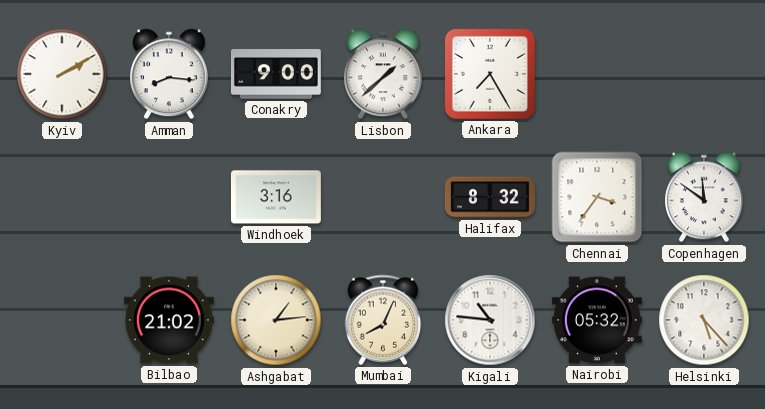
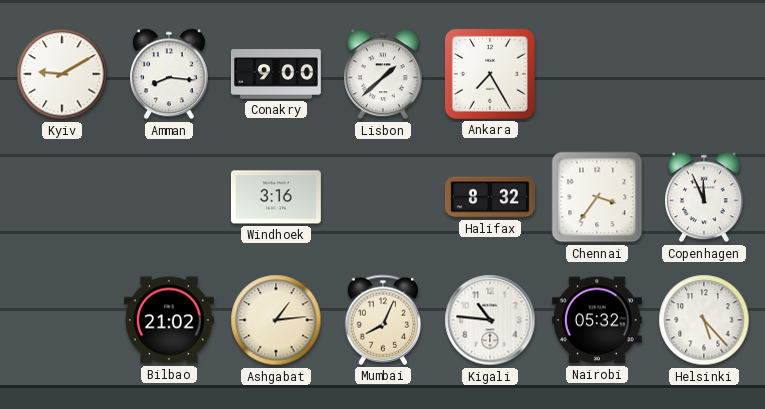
Kyiv: 2:10 -> 9:10
Copenhagen: 11:51 -> 11:56
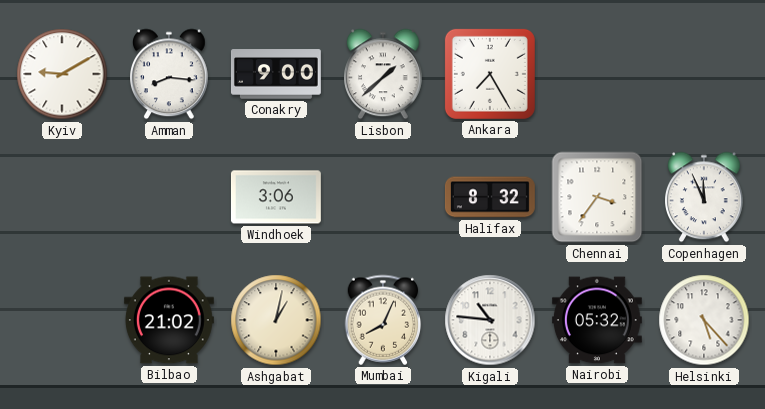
Windhoek: 3:16 -> 3:06
Ashgabat: 1:14 -> 1:02
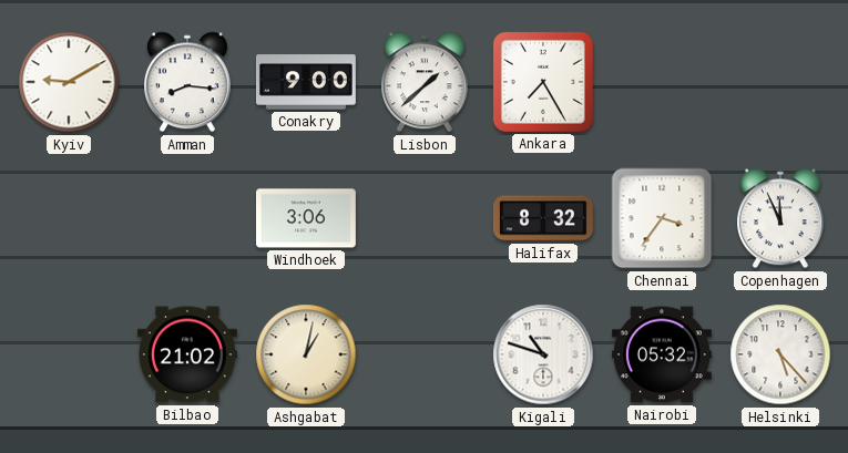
Mumbai: 8:04 -> none
Kigali: 10:46 -> 10:48
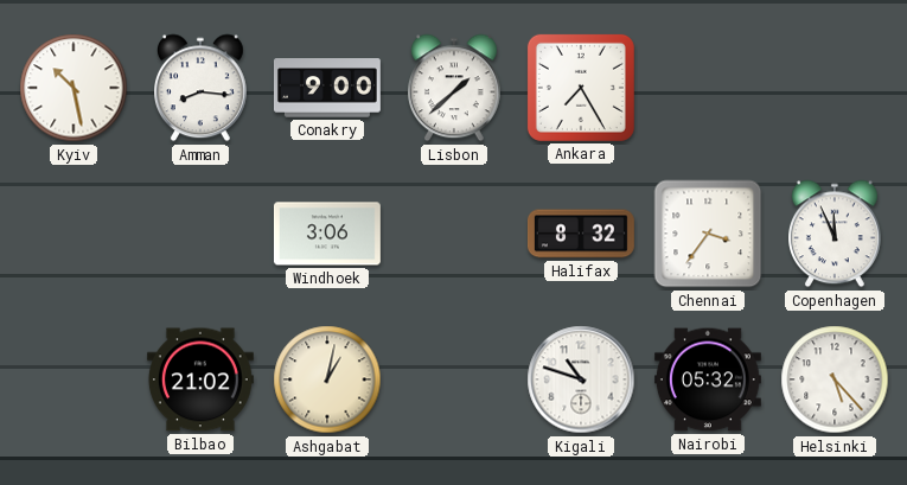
Kyiv: 9:10 -> 10:28
